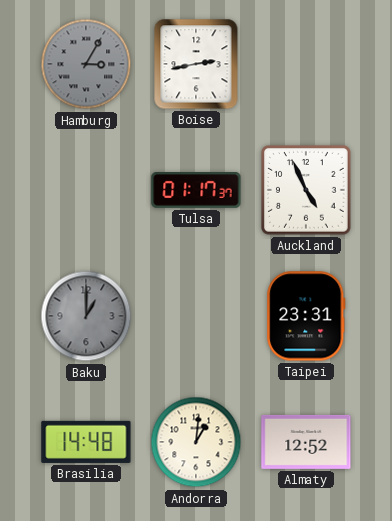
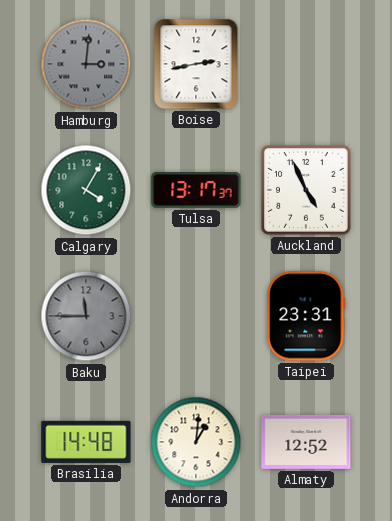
Hamburg: 3:05 -> 3:01
Calgary: none -> 4:05
Tulsa: 01:17 -> 13:17
Baku: 1:00 -> 11:45
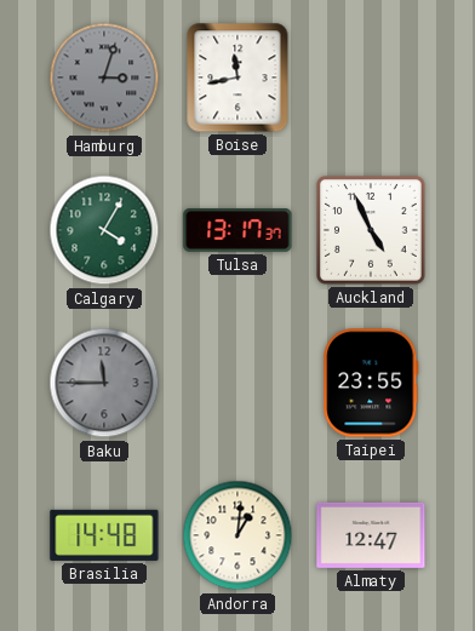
Hamburg: 3:01 -> 3:03
Boise: 2:43 -> 11:43
Taipei: 23:31 -> 23:55
Almaty: 12:52 -> 12:47
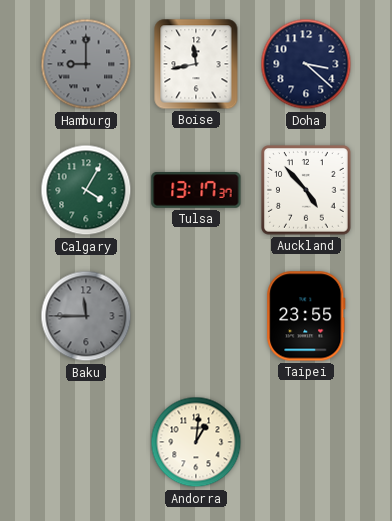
Hamburg: 3:03 -> 9:00
Doha: none -> 3:22
Auckland: 4:56 -> 4:53
Brasilia: 14:48 -> none
Almaty: 12:47 -> none
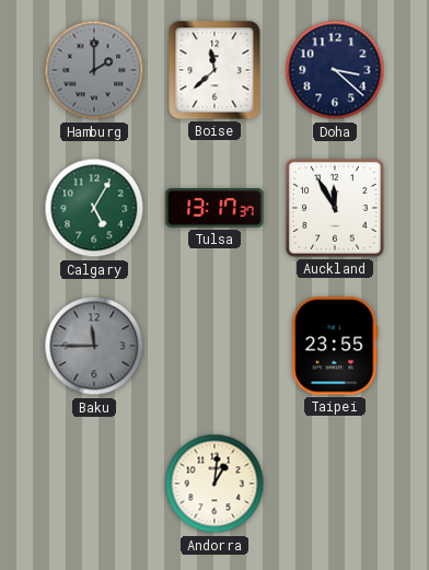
Hamburg: 9:00 -> 2:00
Boise: 11:43 -> 11:38
Calgary: 4:05 -> 5:05
Auckland: 4:53 -> 11:55
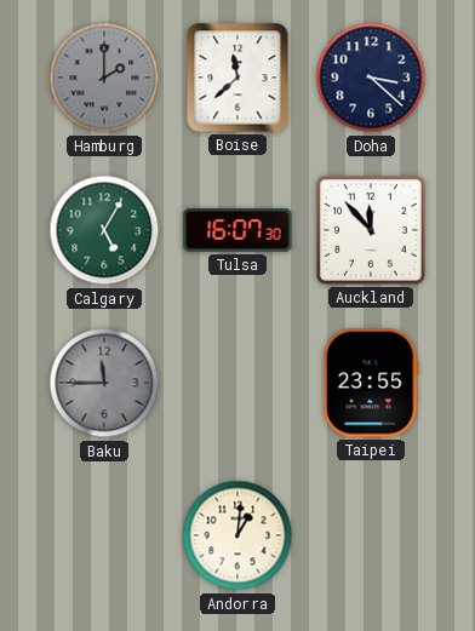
Tulsa: 13:17 -> 16:07
Auckland: 11:55 -> 11:53
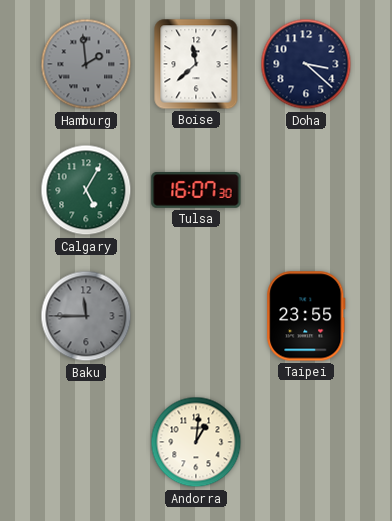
Hamburg: 2:00 -> 1:59
Auckland: 11:53 -> none
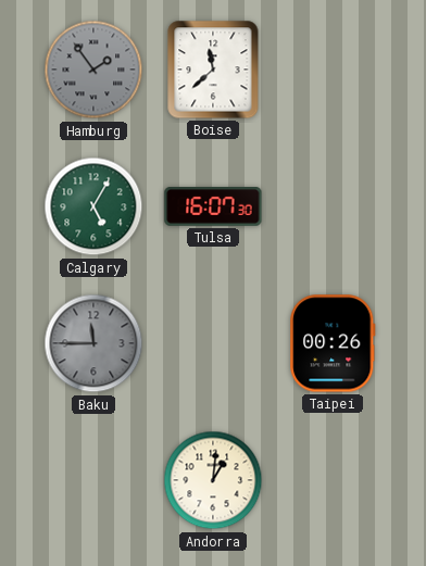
Hamburg: 1:59 -> 1:54
Doha: 3:22 -> none
Taipei: 23:55 -> 00:26
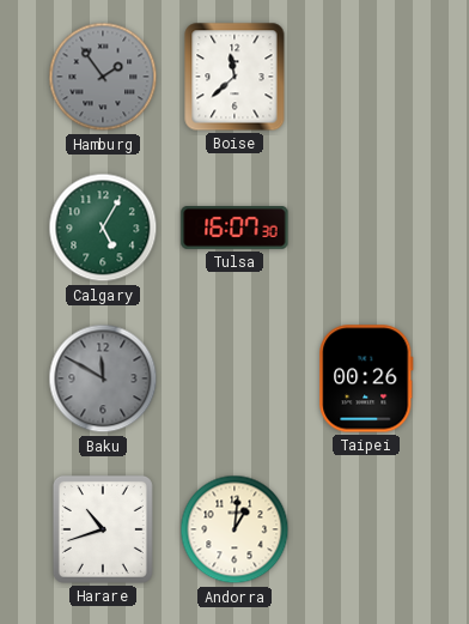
Baku: 11:45 -> 11:50
Harare: none -> 10:42
